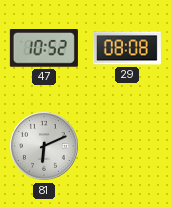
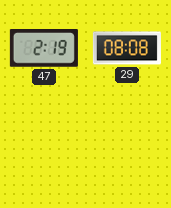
47: 10:52 -> 2:19
81: 6:11 -> none
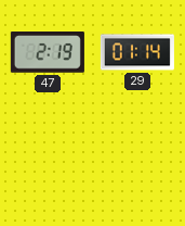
29: 08:08 -> 01:14
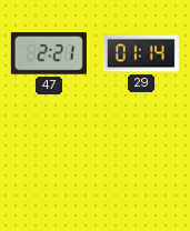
47: 2:19 -> 2:21
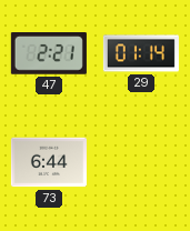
73: none -> 6:44
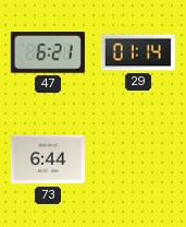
47: 2:21 -> 6:21
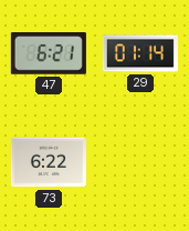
73: 6:44 -> 6:22
